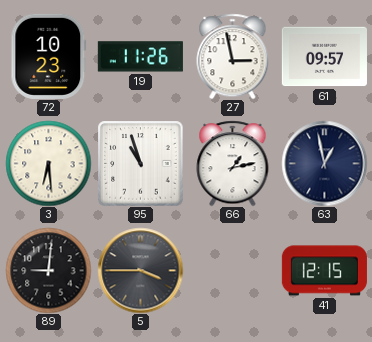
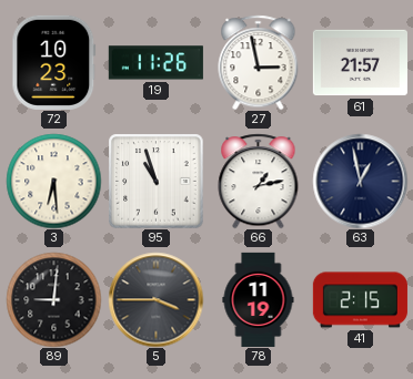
61: 09:57 -> 21:57
78: none -> 11:19
41: 12:15 -> 2:15
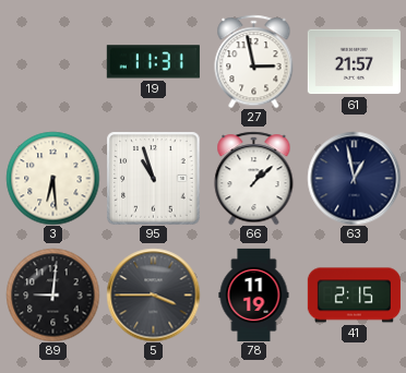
72: 10:23 -> none
19: 11:26 -> 11:31
66: 1:13 -> 1:08
